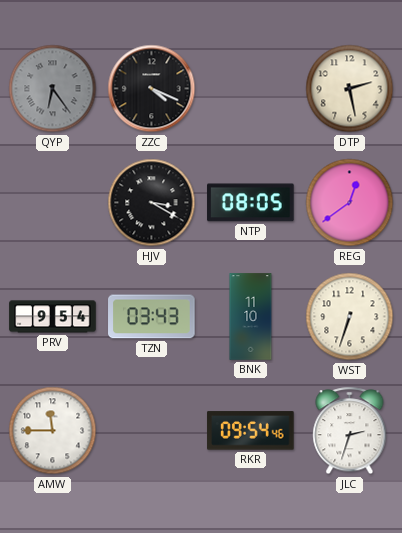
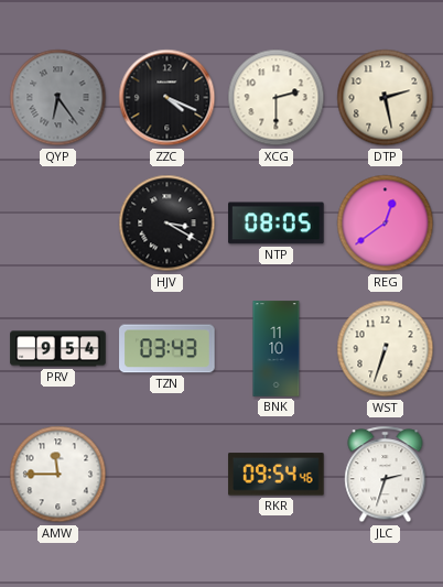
XCG: none -> 2:30
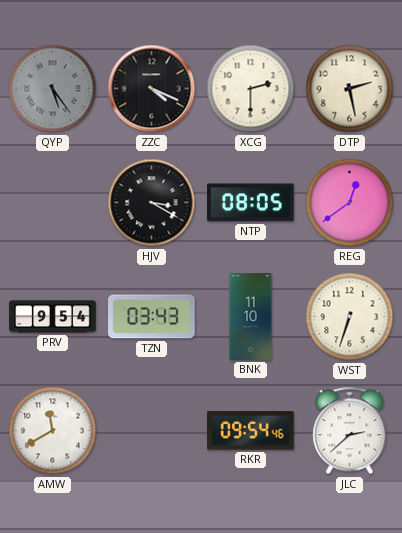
QYP: 6:24 -> 5:24
AMW: 11:45 -> 11:40
JLC: 2:33 -> 2:38
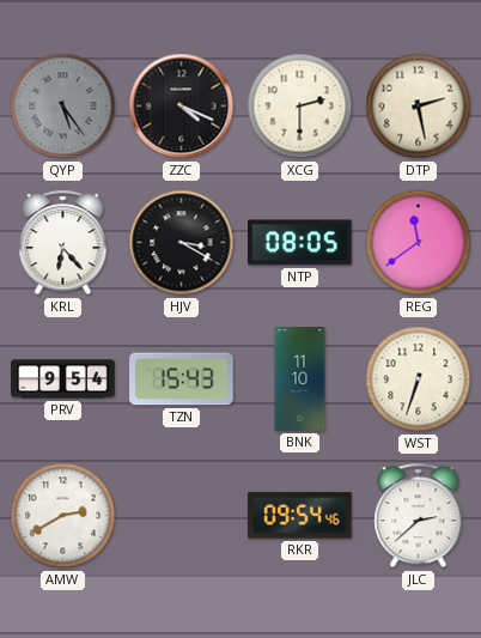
KRL: none -> 6:23
REG: 12:39 -> 11:39
TZN: 03:43 -> 15:43
AMW: 11:40 -> 2:40
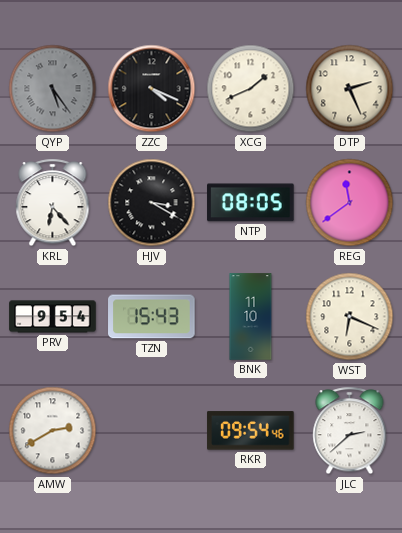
XCG: 2:30 -> 1:41
DTP: 2:28 -> 2:26
WST: 6:33 -> 6:19
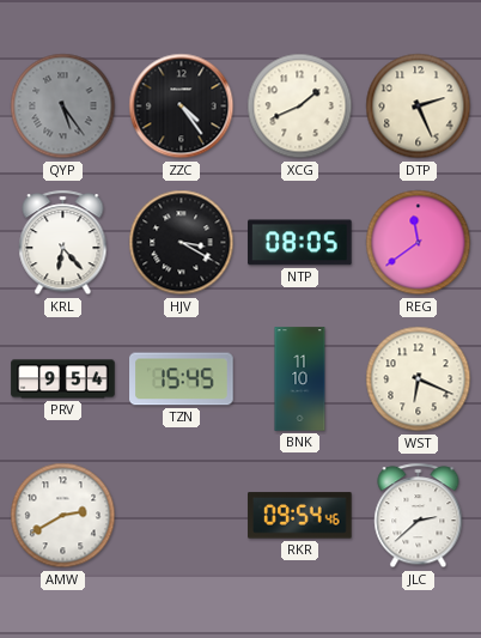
ZZC: 4:19 -> 4:24
TZN: 15:43 -> 15:45
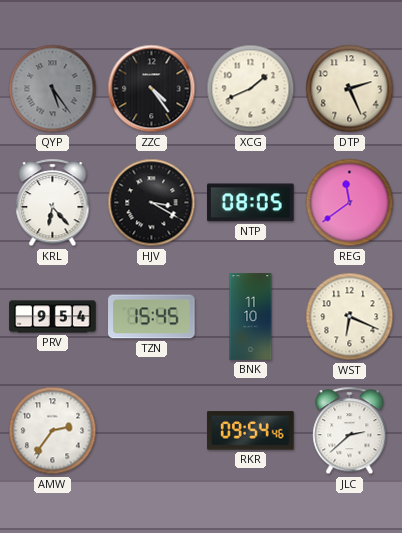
AMW: 2:40 -> 2:36
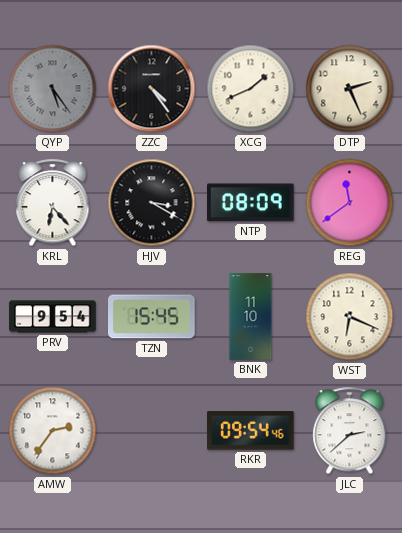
NTP: 08:05 -> 08:09
